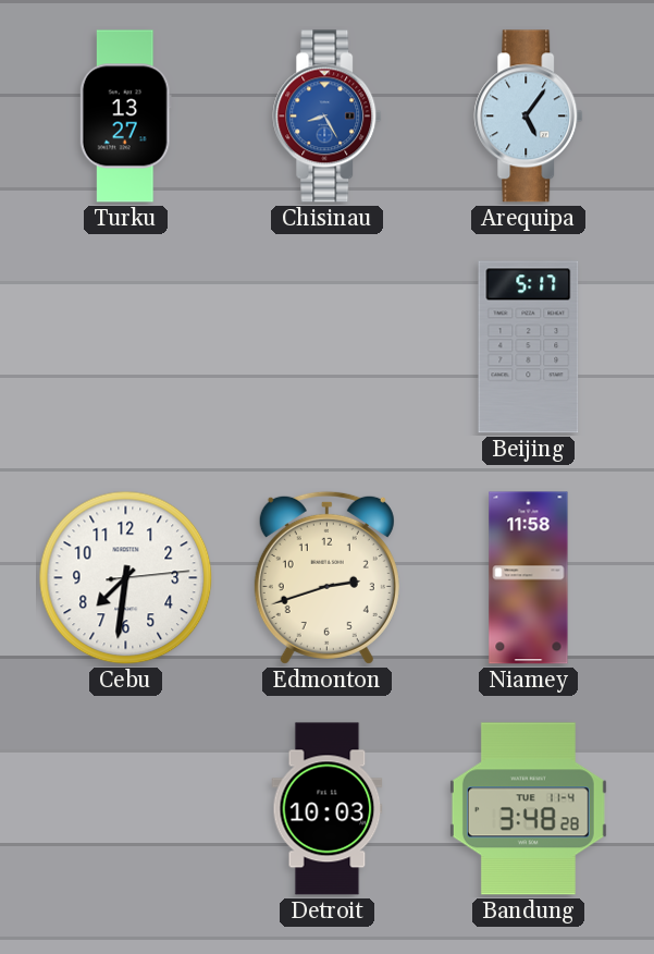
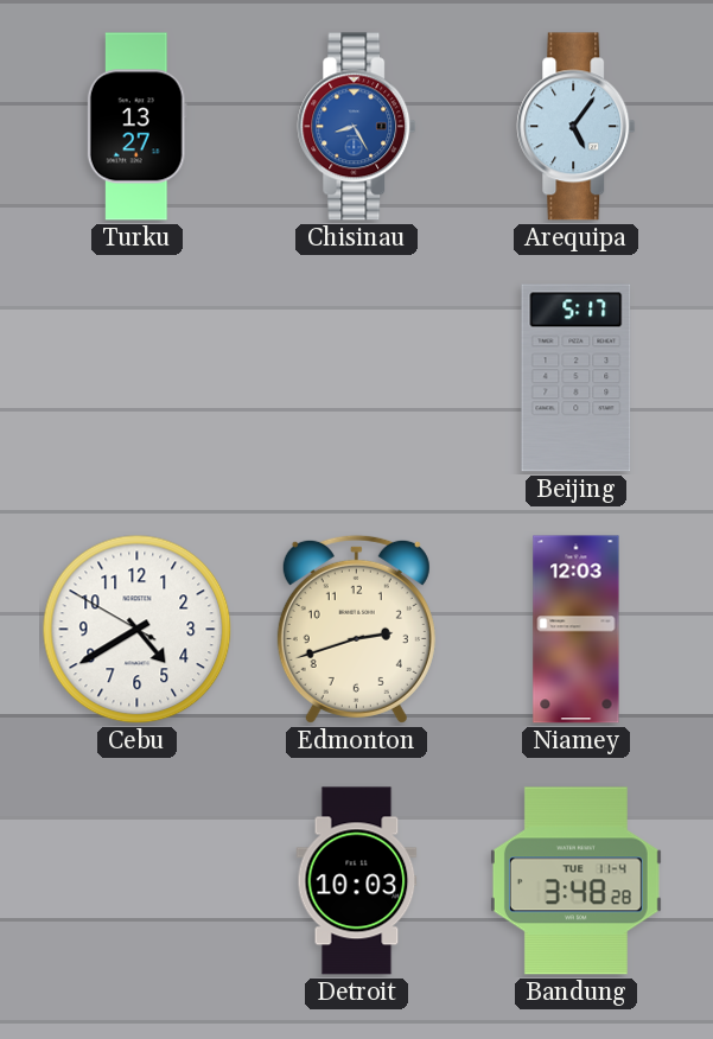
Cebu: 7:31 -> 4:39
Niamey: 11:58 -> 12:03
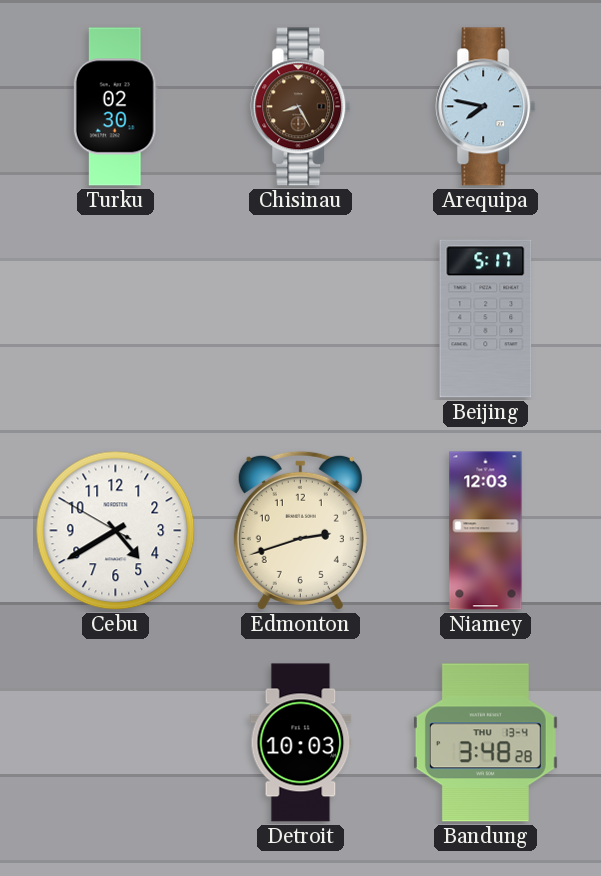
Turku: 13:27 -> 02:30
Chisinau dial: blue -> brown
Arequipa: 5:06 -> 7:47
Bandung date: TUE 11-4 -> THU 13-4
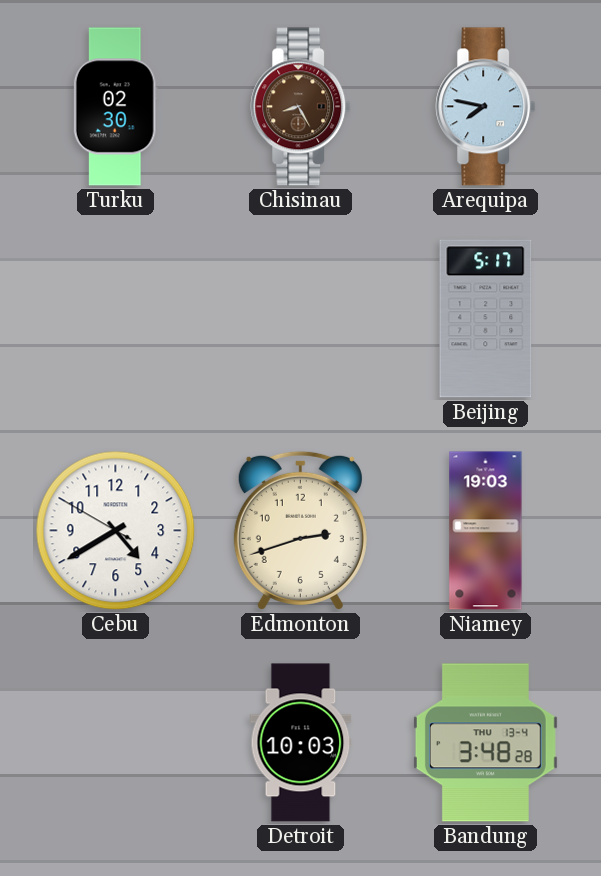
Niamey: 12:03 -> 19:03
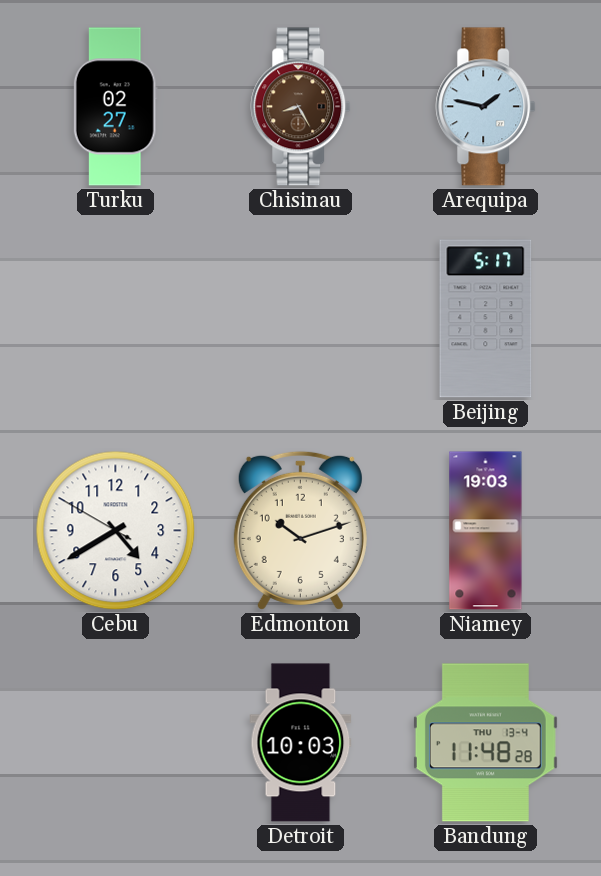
Turku: 02:30 -> 02:27
Arequipa: 7:47 -> 1:47
Edmonton: 2:42 -> 10:12
Bandung: 3:48 -> 11:48
